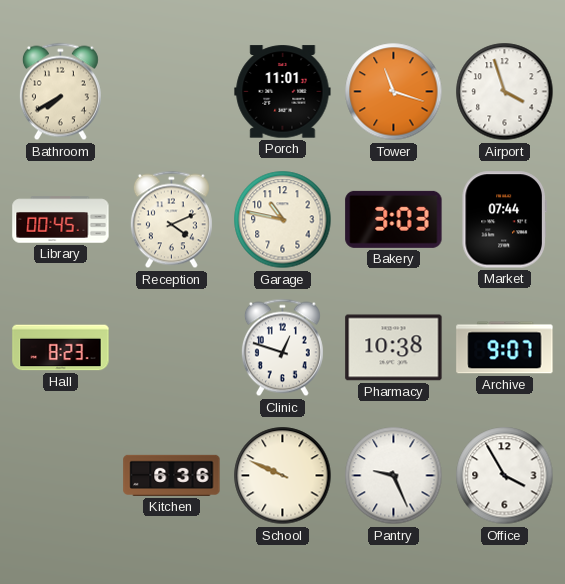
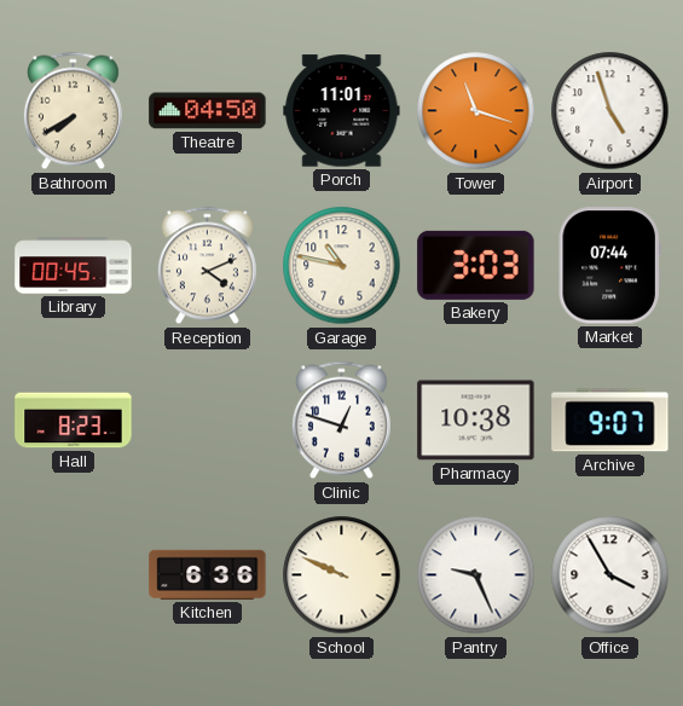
Theatre: none -> 04:50
Airport: 3:57 -> 4:57
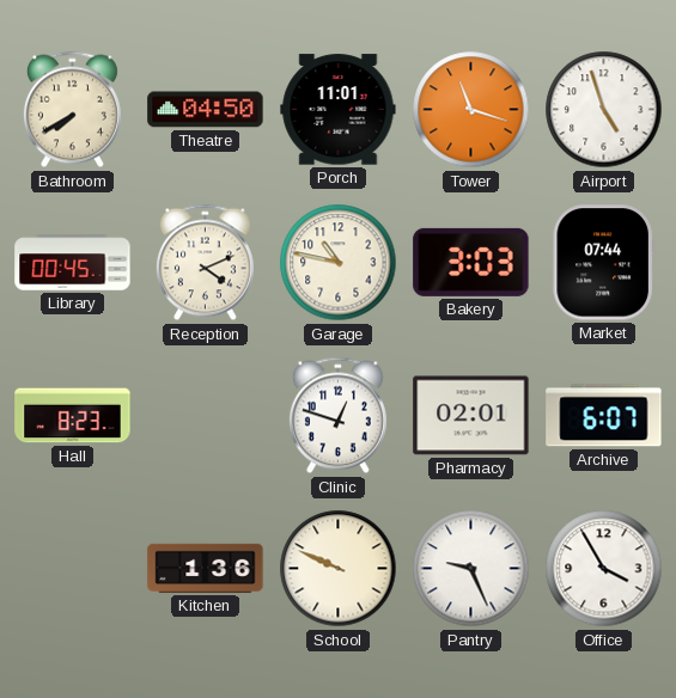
Pharmacy: 10:38 -> 02:01
Archive: 9:07 -> 6:07
Kitchen: 6:36 -> 1:36
